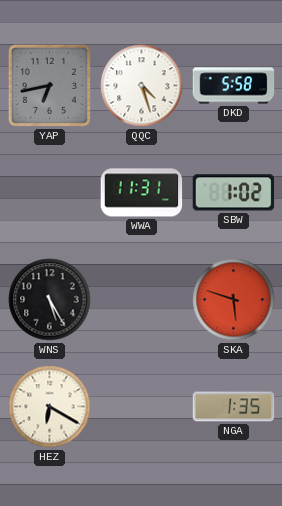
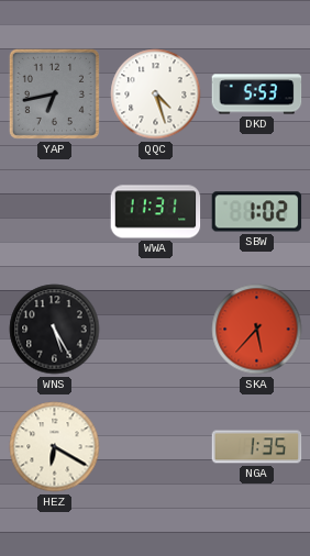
DKD: 5:58 -> 5:53
SKA: 5:48 -> 5:37
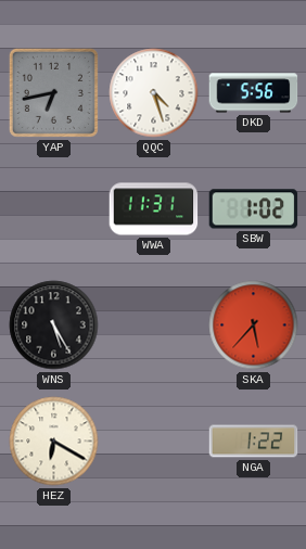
DKD: 5:53 -> 5:56
NGA: 1:35 -> 1:22
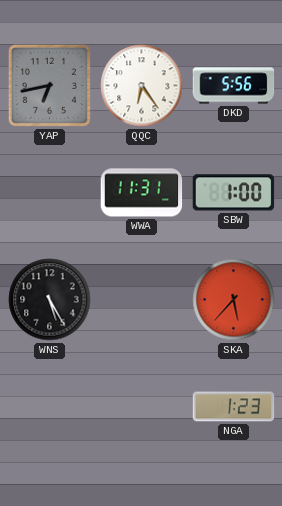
QQC: 4:27 -> 6:24
SBW: 1:02 -> 1:00
HEZ: 6:20 -> none
NGA: 1:22 -> 1:23
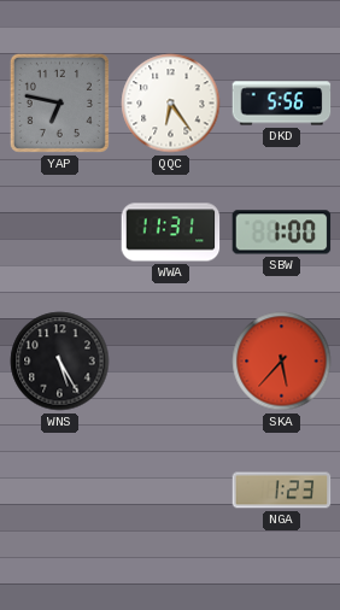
YAP: 6:43 -> 6:47
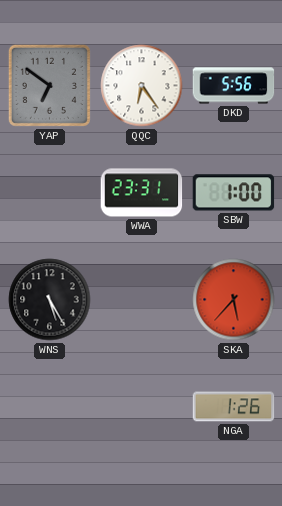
YAP: 6:47 -> 6:51
WWA: 11:31 -> 23:31
NGA: 1:23 -> 1:26
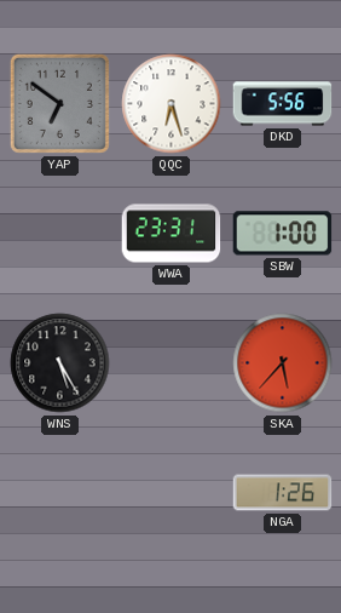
QQC: 6:24 -> 6:27
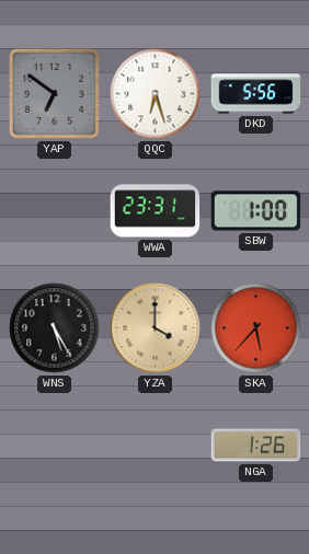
YZA: none -> 4:00
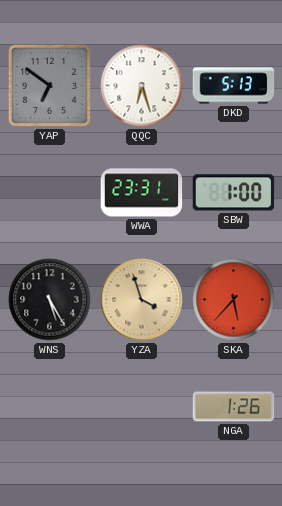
DKD: 5:56 -> 5:13
YZA: 4:00 -> 3:57
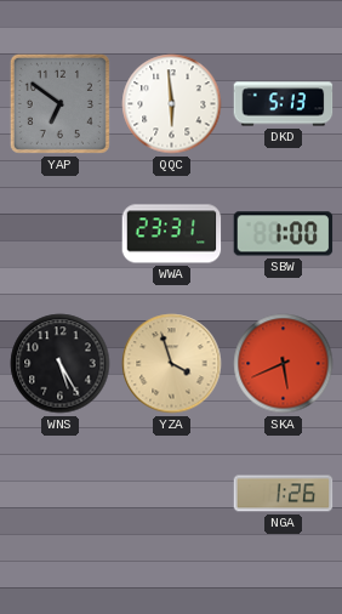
QQC: 6:27 -> 5:59
SKA: 5:37 -> 5:41
